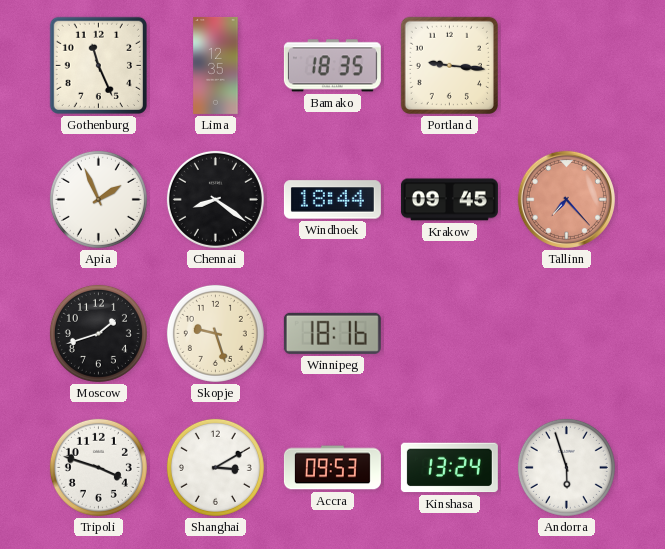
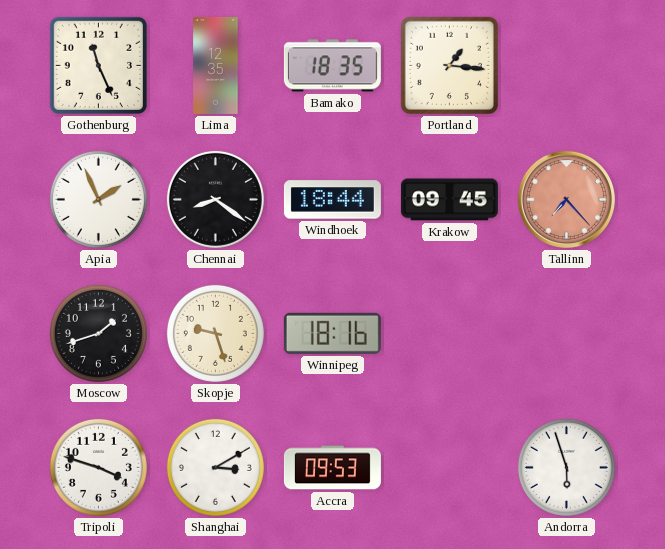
Portland: 9:16 -> 1:16
Kinshasa: 13:24 -> none
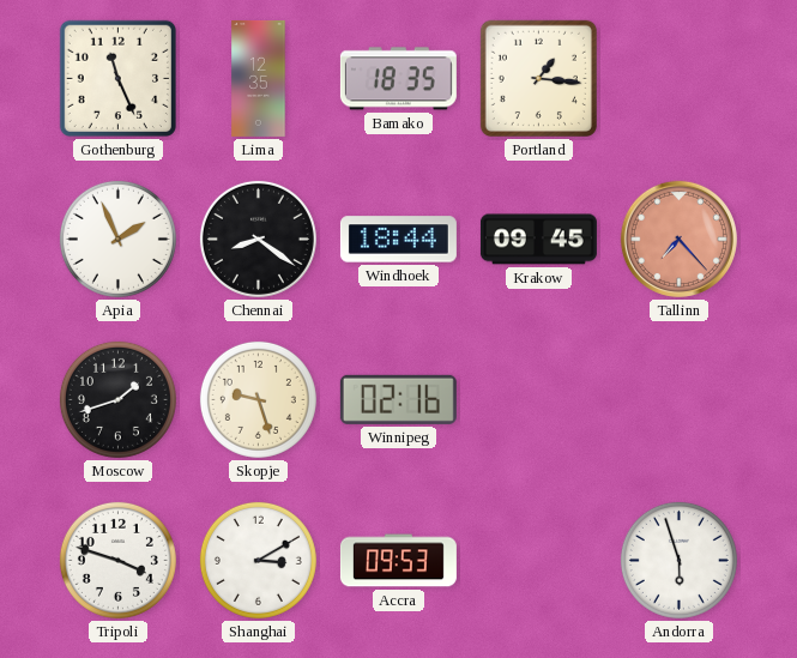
Winnipeg: 18:16 -> 02:16
